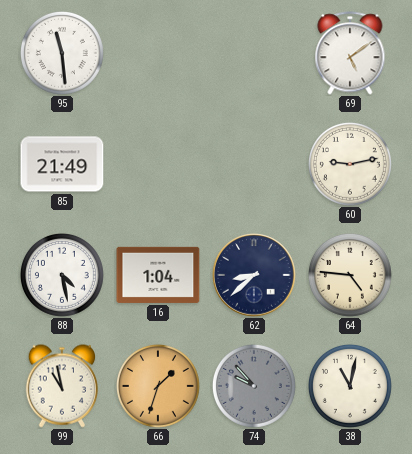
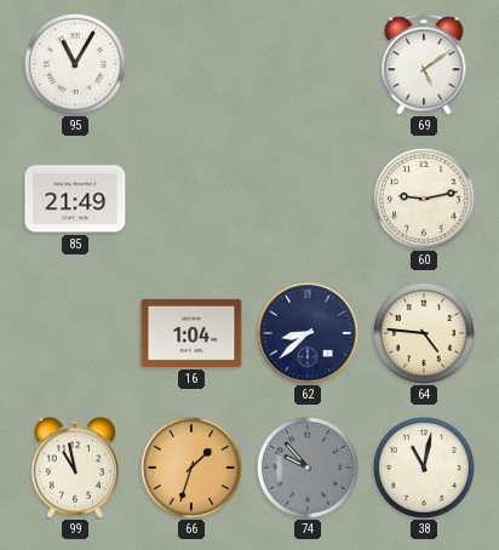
95: 11:29 -> 11:05
88: 4:28 -> none
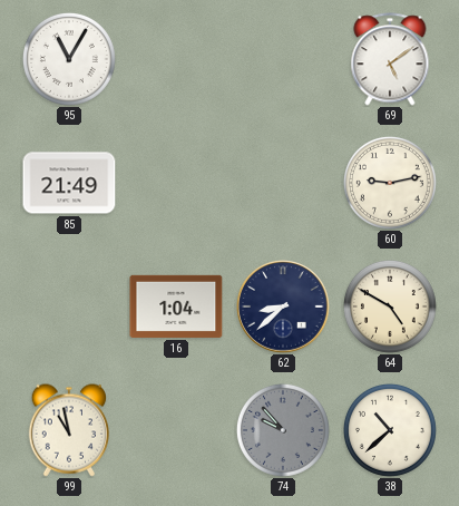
64: 4:46 -> 4:50
66: 1:33 -> none
38: 11:02 -> 10:38
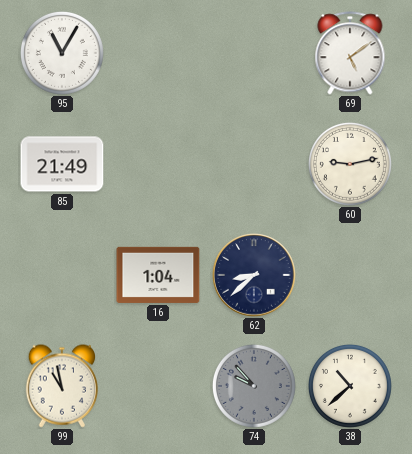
64: 4:50 -> none
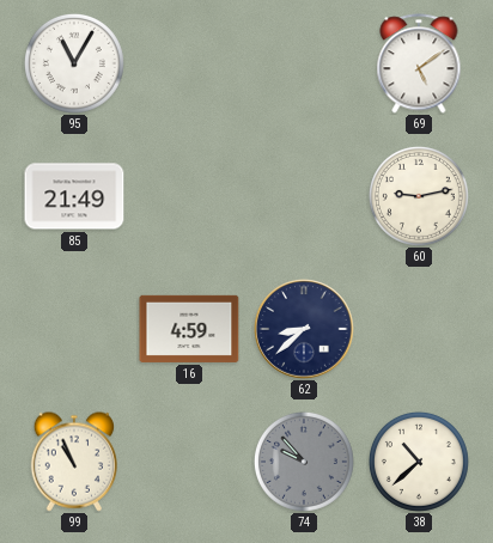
16: 1:04 -> 4:59
99: 10:58 -> 10:56
